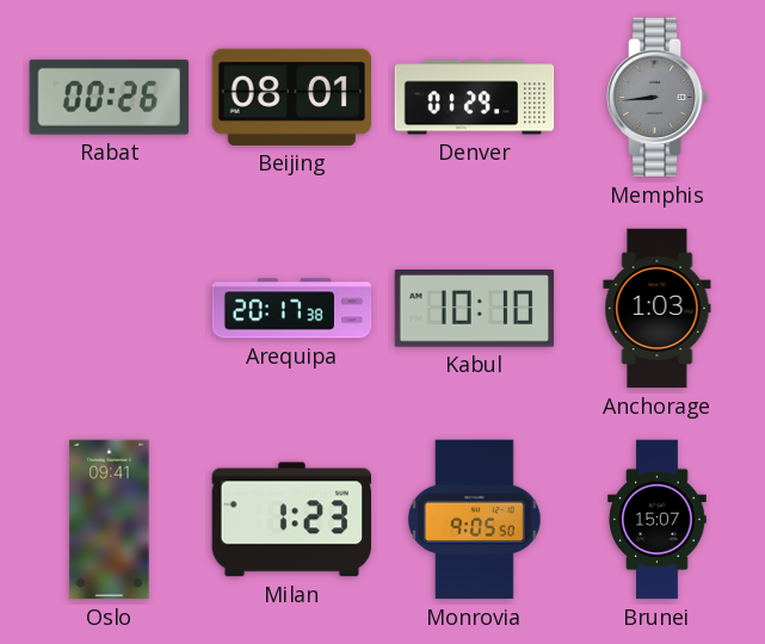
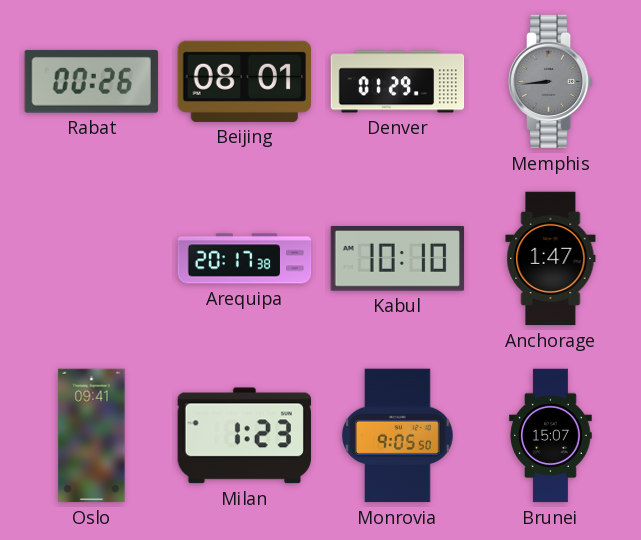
Anchorage: 1:03 -> 1:47
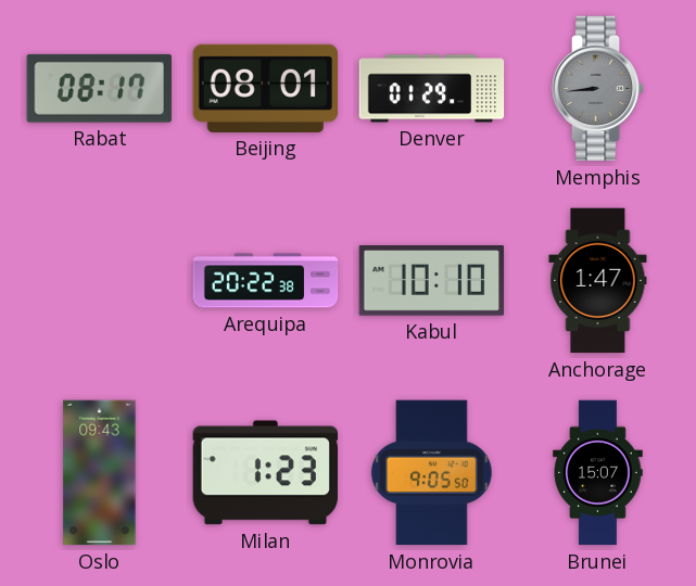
Rabat: 00:26 -> 08:17
Arequipa: 20:17 -> 20:22
Oslo: 09:41 -> 09:43
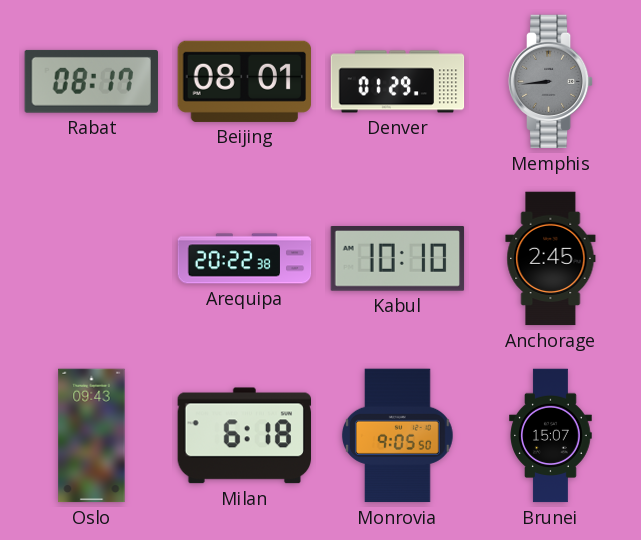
Anchorage: 1:47 -> 2:45
Milan: 1:23 -> 6:18
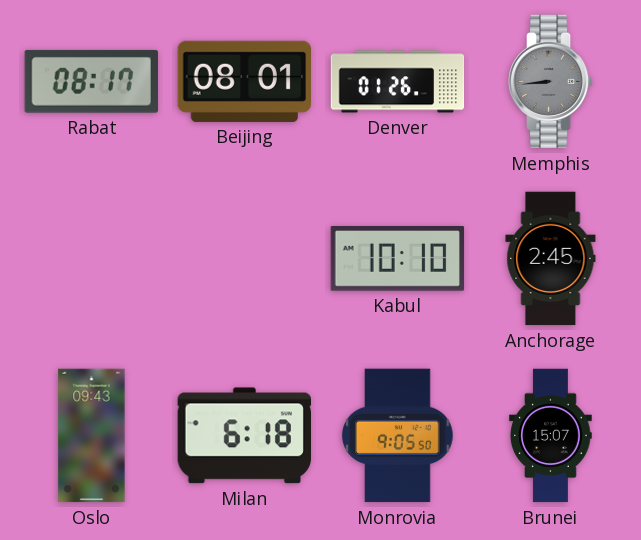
Denver: 01:29 -> 01:26
Arequipa: 20:22 -> none
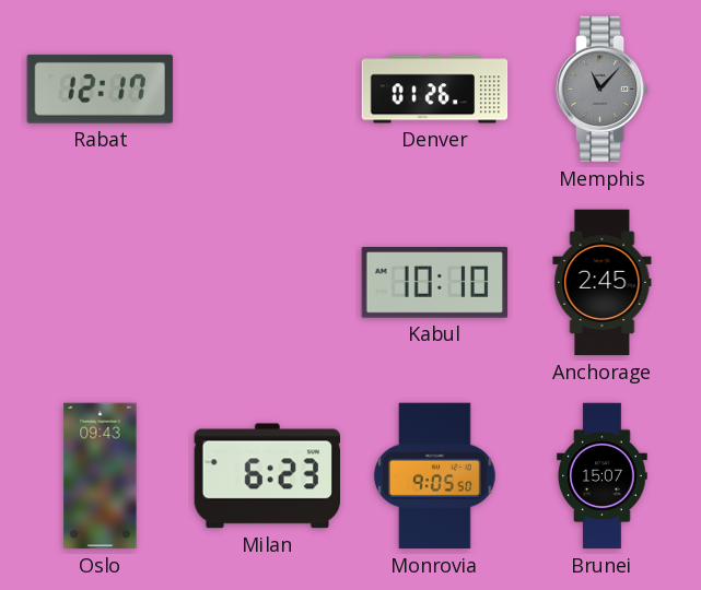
Rabat: 08:17 -> 12:17
Beijing: 08:01 -> none
Memphis: 8:44 -> 11:07
Milan: 6:18 -> 6:23
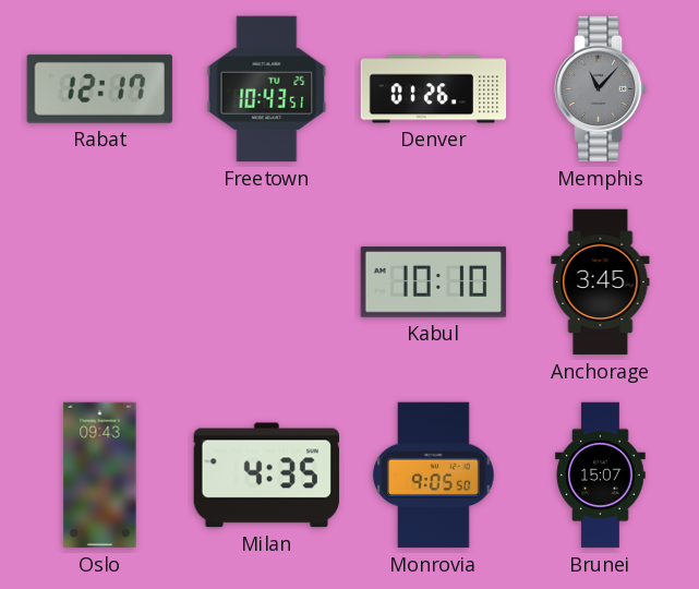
Freetown: none -> 10:43
Anchorage: 2:45 -> 3:45
Milan: 6:23 -> 4:35
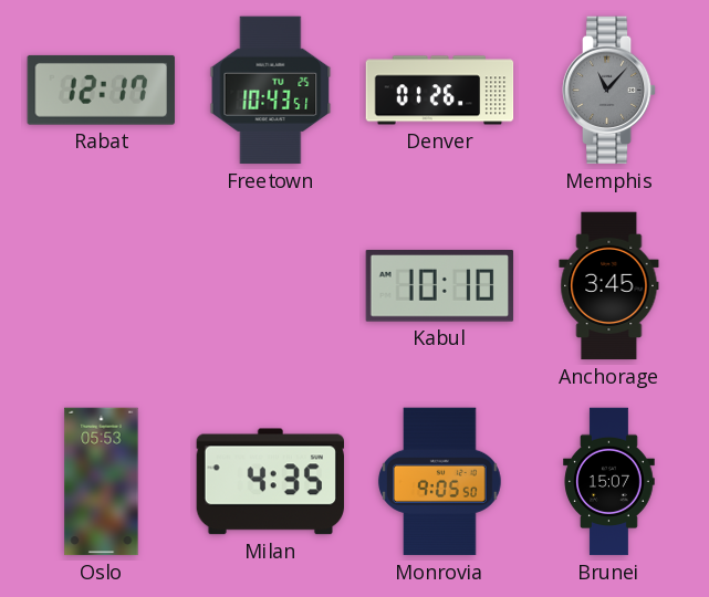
Oslo: 09:43 -> 05:53
